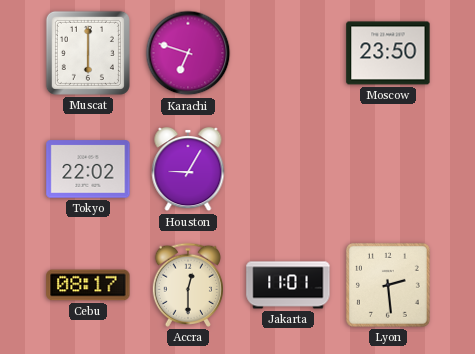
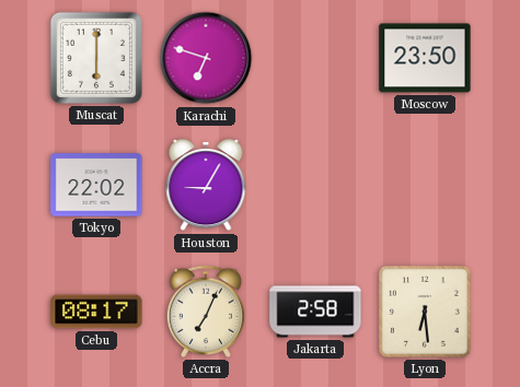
Accra: 12:30 -> 7:04
Jakarta: 11:01 -> 2:58
Lyon: 2:29 -> 6:29
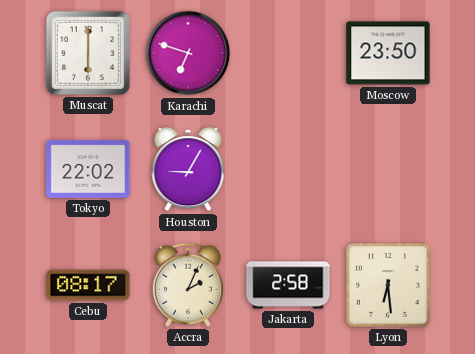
Accra: 7:04 -> 2:04
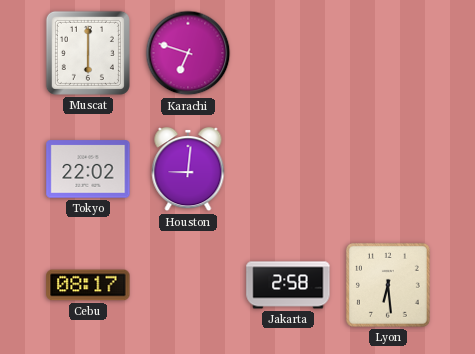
Moscow: 23:50 -> none
Houston: 9:05 -> 9:01
Accra: 2:04 -> none
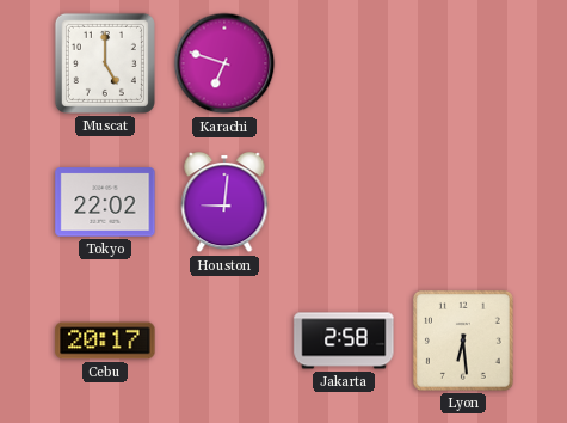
Muscat: 6:00 -> 5:00
Cebu: 08:17 -> 20:17
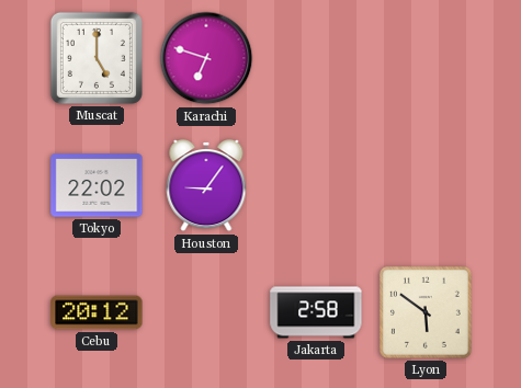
Houston: 9:01 -> 9:06
Cebu: 20:17 -> 20:12
Lyon: 6:29 -> 5:51
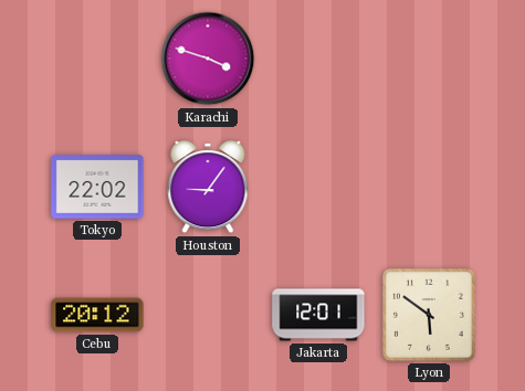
Muscat: 5:00 -> none
Karachi: 6:48 -> 3:48
Jakarta: 2:58 -> 12:01
